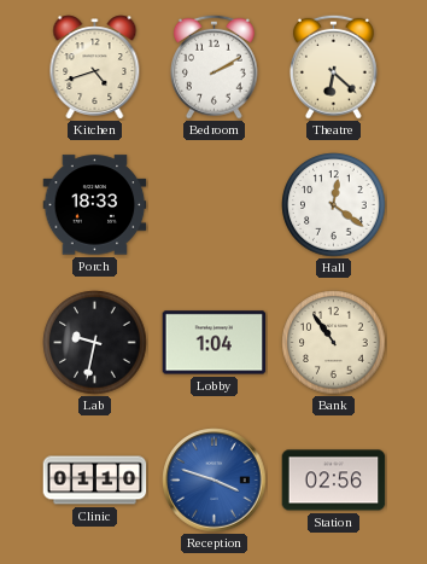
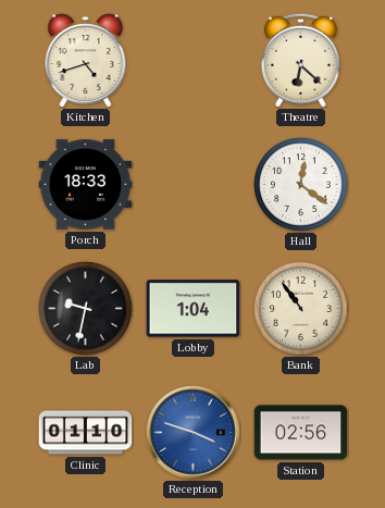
Bedroom: 2:10 -> none
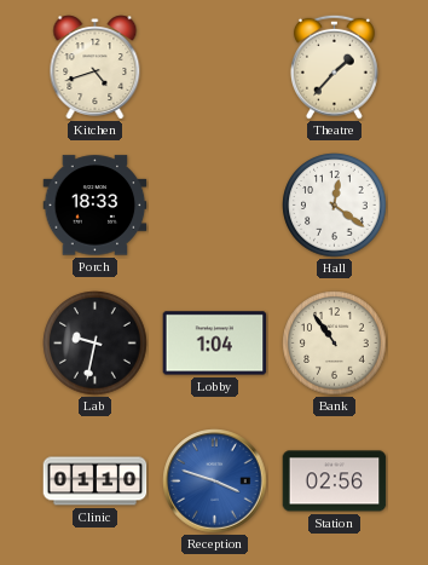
Theatre: 6:22 -> 1:37
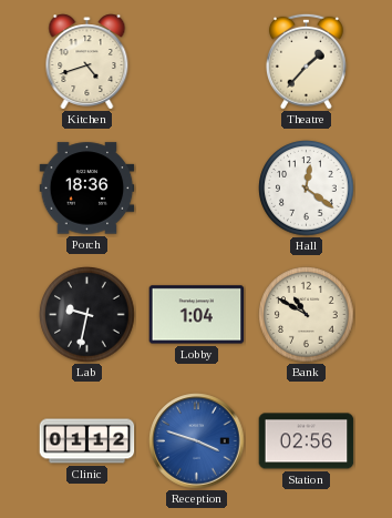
Porch: 18:33 -> 18:36
Bank: 10:54 -> 10:50
Clinic: 01:10 -> 01:12
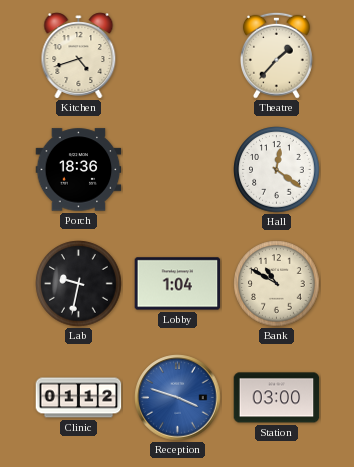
Station: 02:56 -> 03:00
